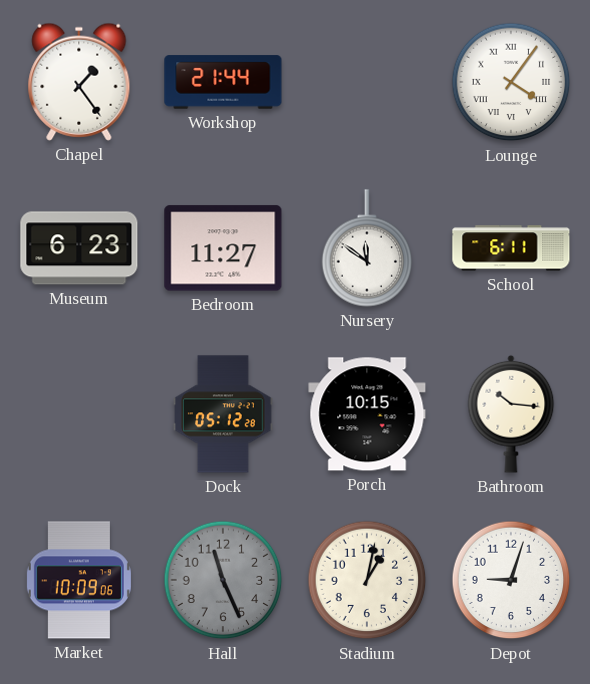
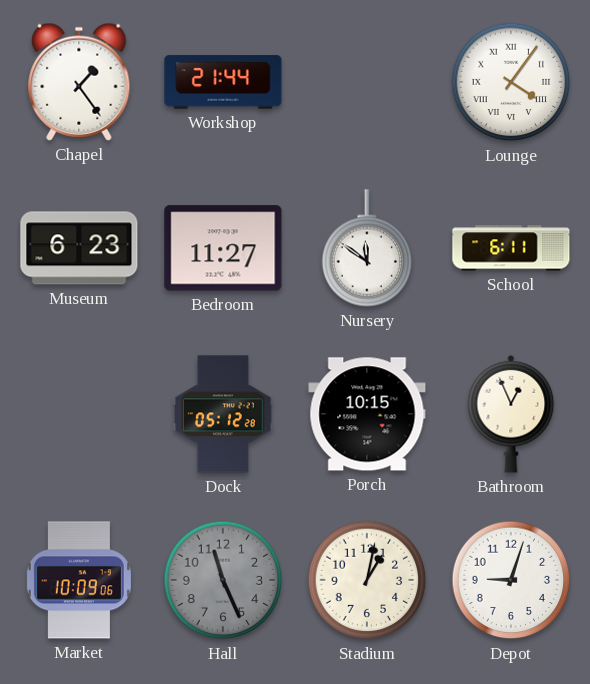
Bathroom: 10:16 -> 12:56
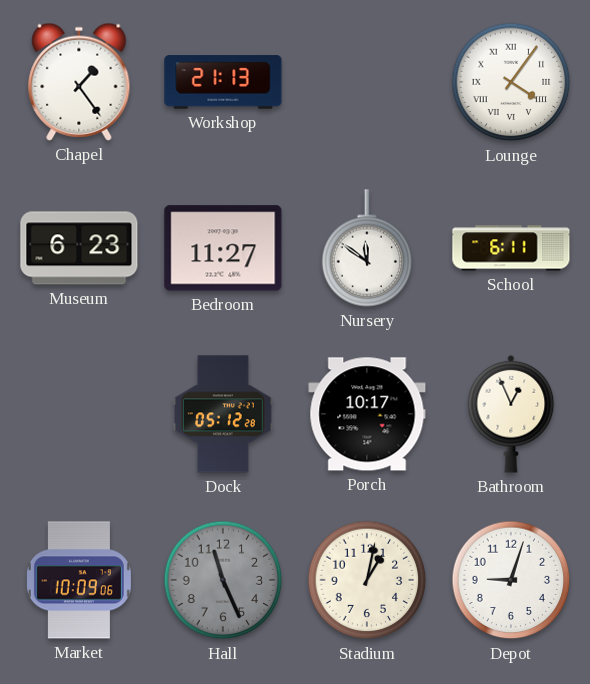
Workshop: 21:44 -> 21:13
Porch: 10:15 -> 10:17
